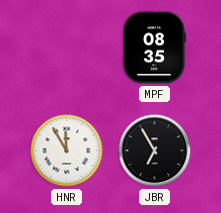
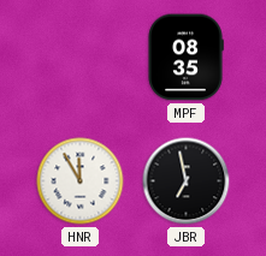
JBR: 6:55 -> 6:58
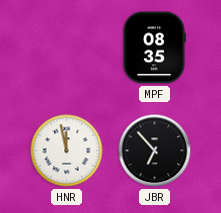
HNR: 11:55 -> 11:58
JBR: 6:58 -> 6:53
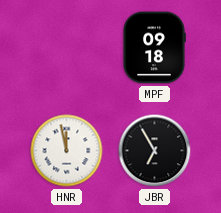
MPF: 08:35 -> 09:18
JBR: 6:53 -> 6:55
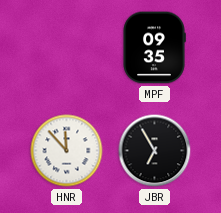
MPF: 09:18 -> 09:35
HNR: 11:58 -> 11:53
